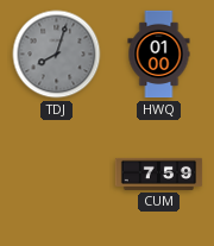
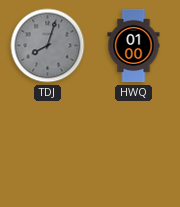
CUM: 7:59 -> none
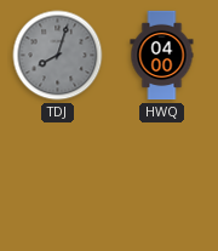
HWQ: 01:00 -> 04:00
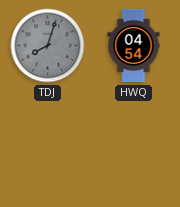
HWQ: 04:00 -> 04:54
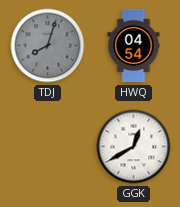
GGK: none -> 12:40
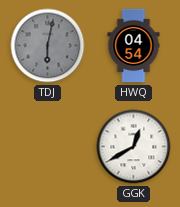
TDJ: 8:03 -> 6:02
